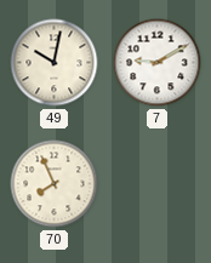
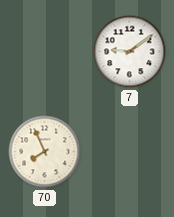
49: 10:02 -> none
7: 9:10 -> 9:09
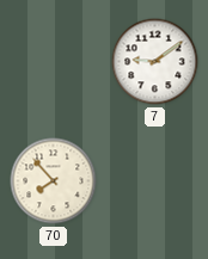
70: 7:56 -> 7:53
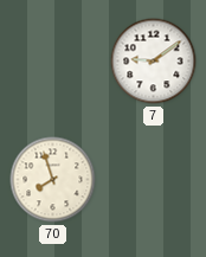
70: 7:53 -> 7:57
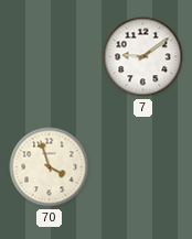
70: 7:57 -> 3:57
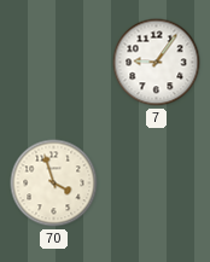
7: 9:09 -> 9:06
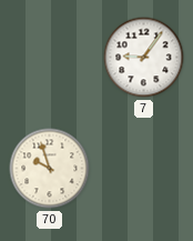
70: 3:57 -> 9:57
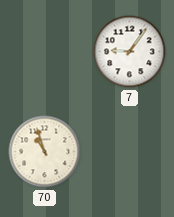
70: 9:57 -> 10:57
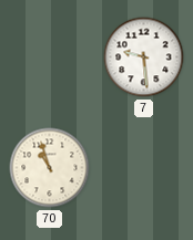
7: 9:06 -> 9:29
